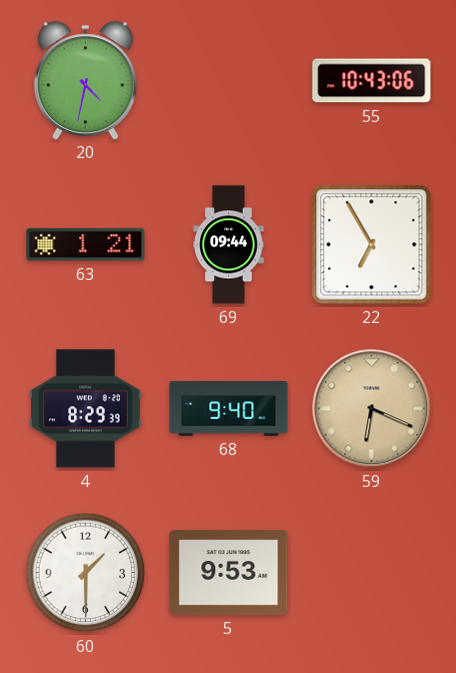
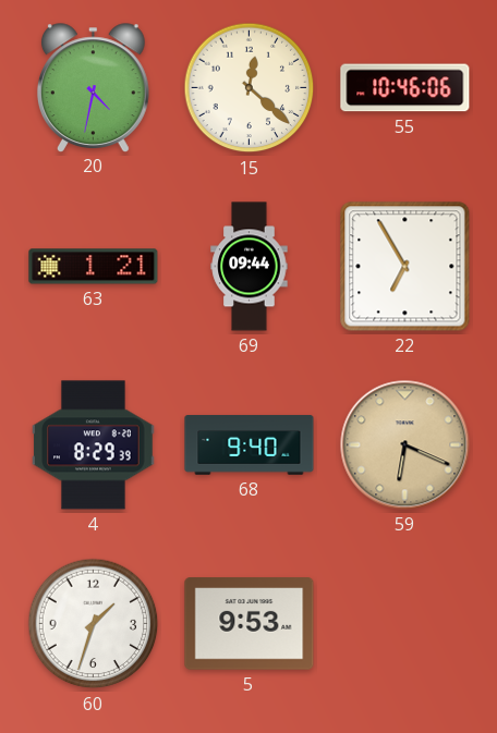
15: none -> 12:22
55: 10:43 -> 10:46
60: 1:30 -> 1:33
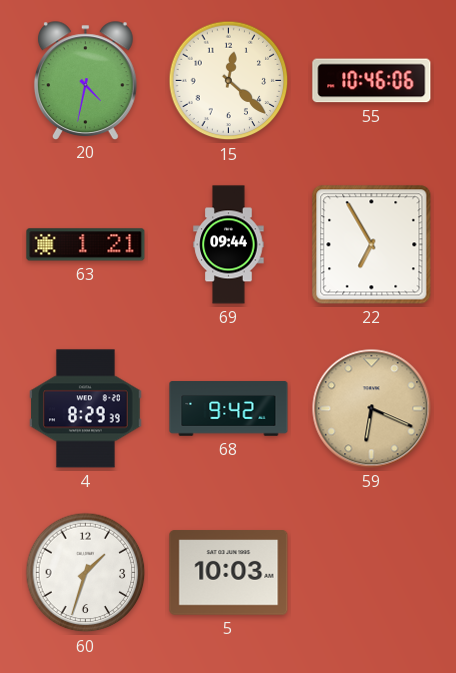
68: 9:40 -> 9:42
5: 9:53 -> 10:03
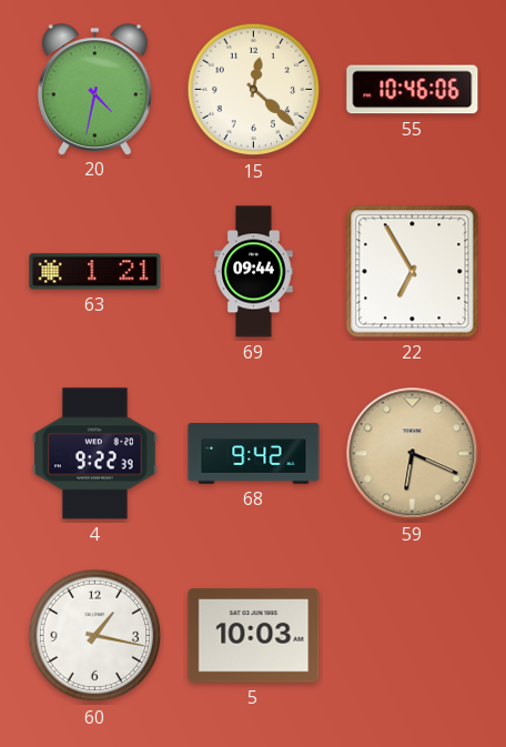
4: 8:29 -> 9:22
60: 1:33 -> 1:17
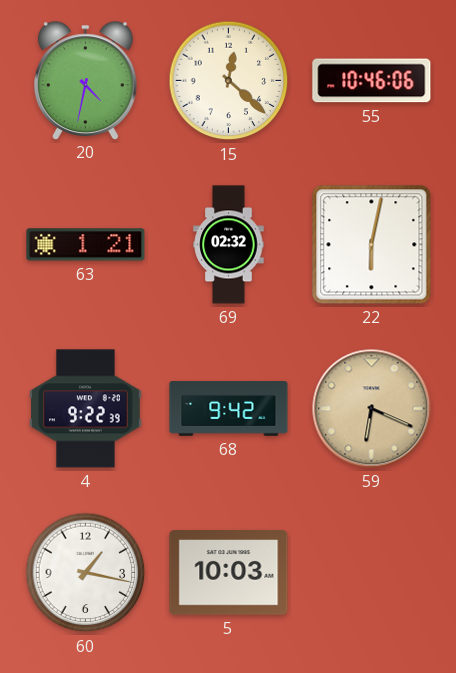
69: 09:44 -> 02:32
22: 6:55 -> 6:02
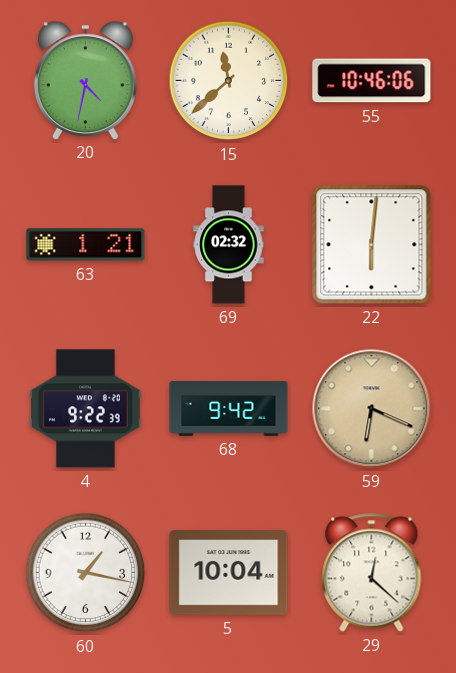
15: 12:22 -> 11:38
22: 6:02 -> 6:01
5: 10:03 -> 10:04
29: none -> 12:22
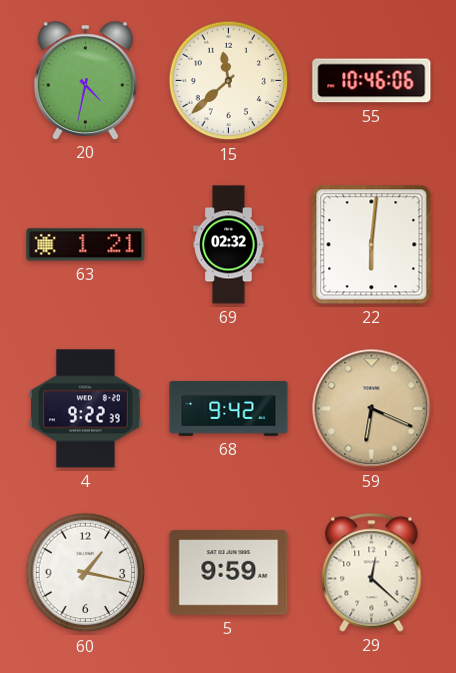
5: 10:04 -> 9:59
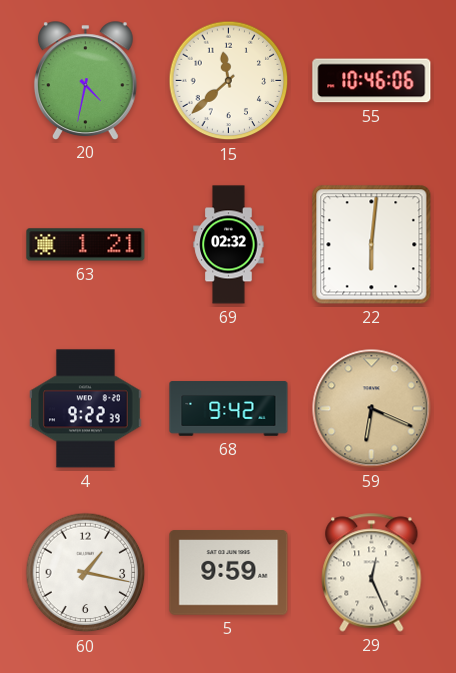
29: 12:22 -> 12:26
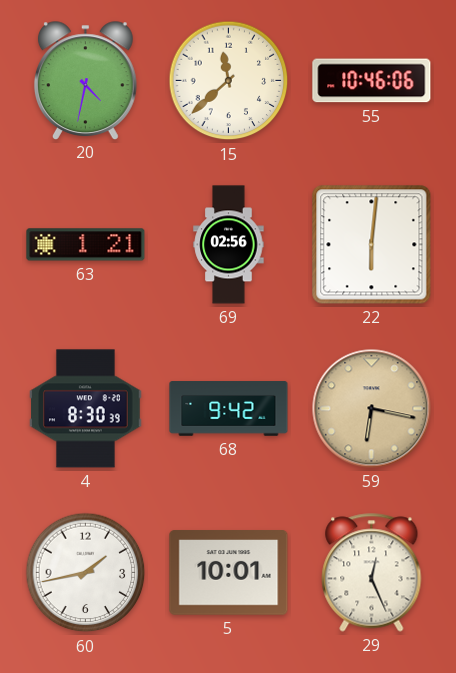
69: 02:32 -> 02:56
4: 9:22 -> 8:30
59: 6:19 -> 6:17
60: 1:17 -> 1:43
5: 9:59 -> 10:01
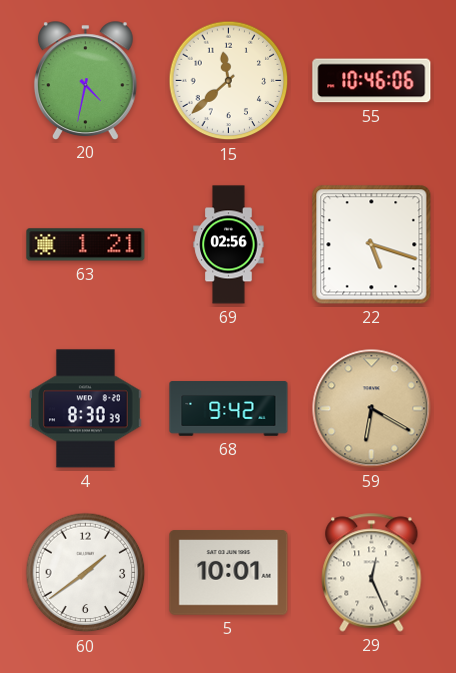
22: 6:01 -> 5:18
59: 6:17 -> 6:20
60: 1:43 -> 1:39
